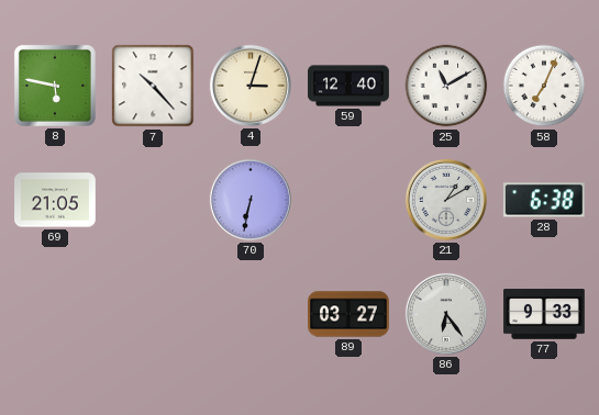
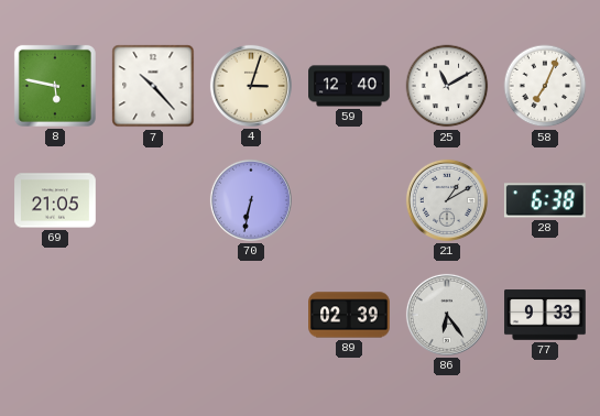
89: 03:27 -> 02:39
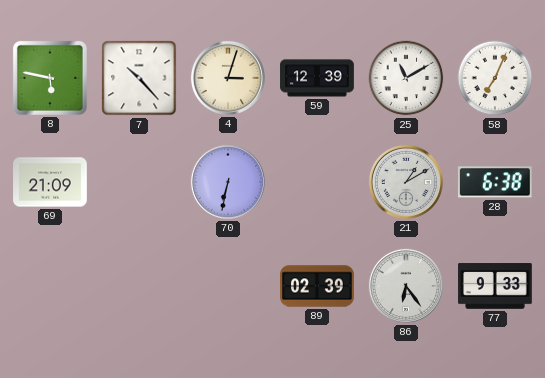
59: 12:40 -> 12:39
69: 21:05 -> 21:09
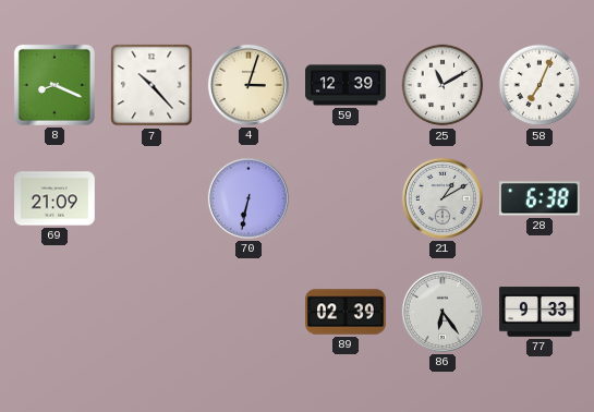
8: 5:47 -> 8:19
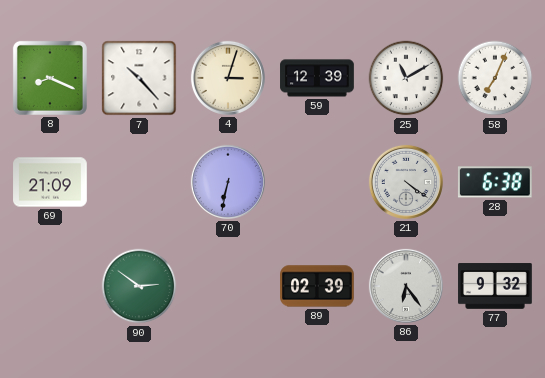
21: 1:10 -> 4:21
90: none -> 2:51
77: 9:33 -> 9:32
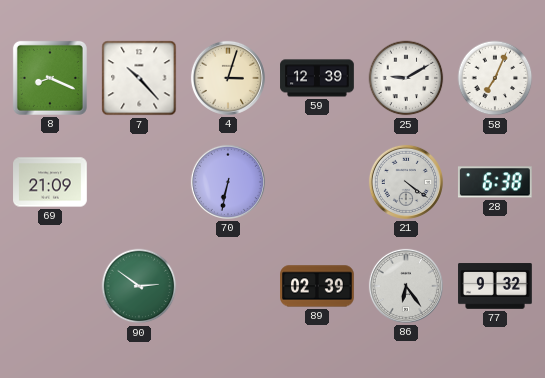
25: 11:10 -> 9:10
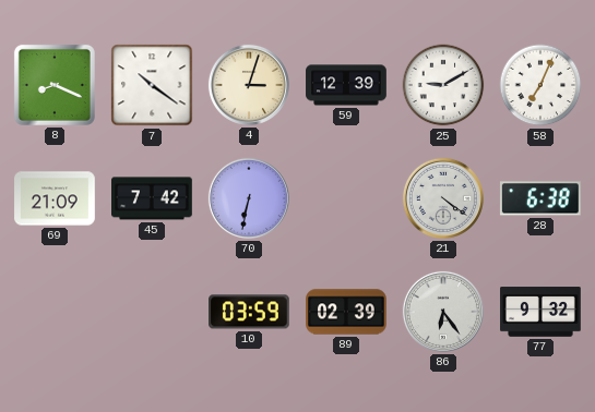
7: 10:23 -> 10:21
45: none -> 7:42
90: 2:51 -> none
10: none -> 03:59
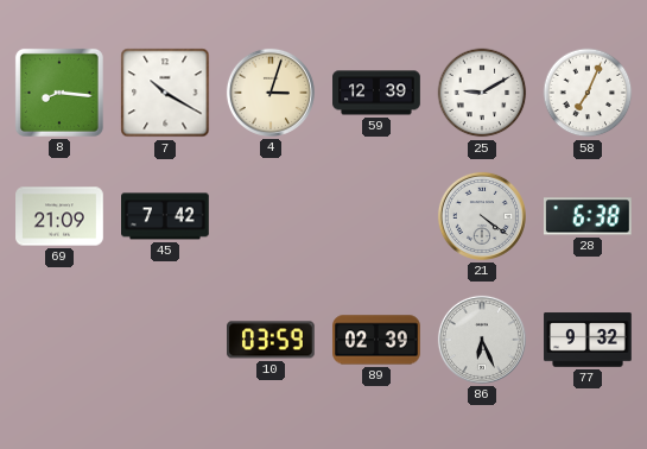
8: 8:19 -> 8:16
7: 10:21 -> 10:20
70: 6:32 -> none
86: 6:24 -> 6:26
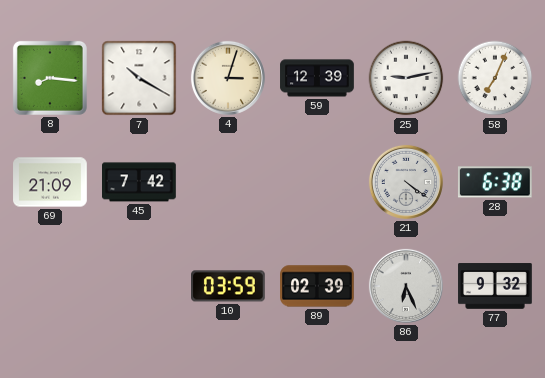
25: 9:10 -> 9:13
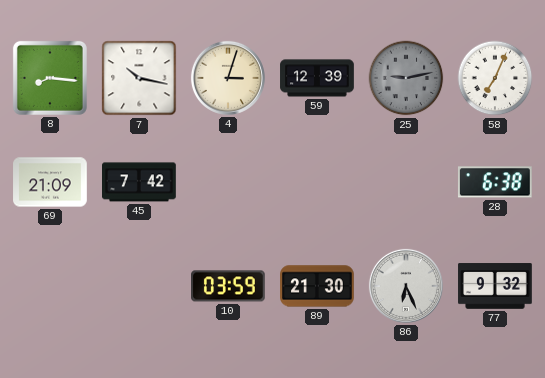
7: 10:20 -> 10:17
25 dial: white -> grey
21: 4:21 -> none
89: 02:39 -> 21:30
